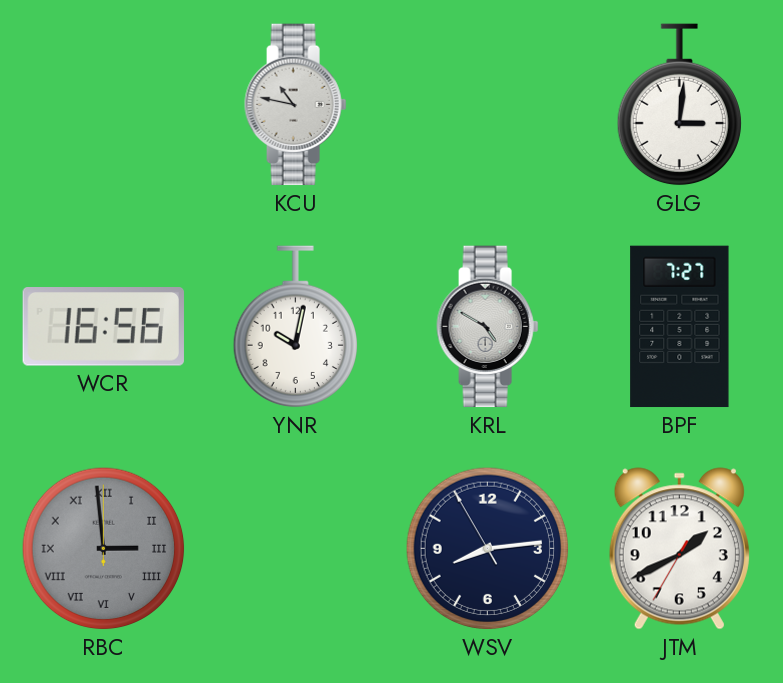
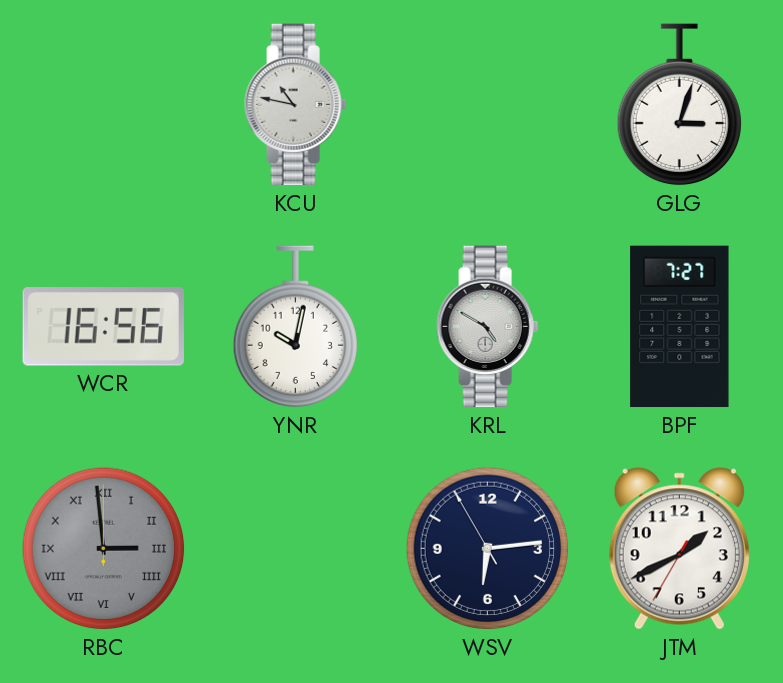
GLG: 3:01 -> 3:03
WSV: 8:13 -> 6:13
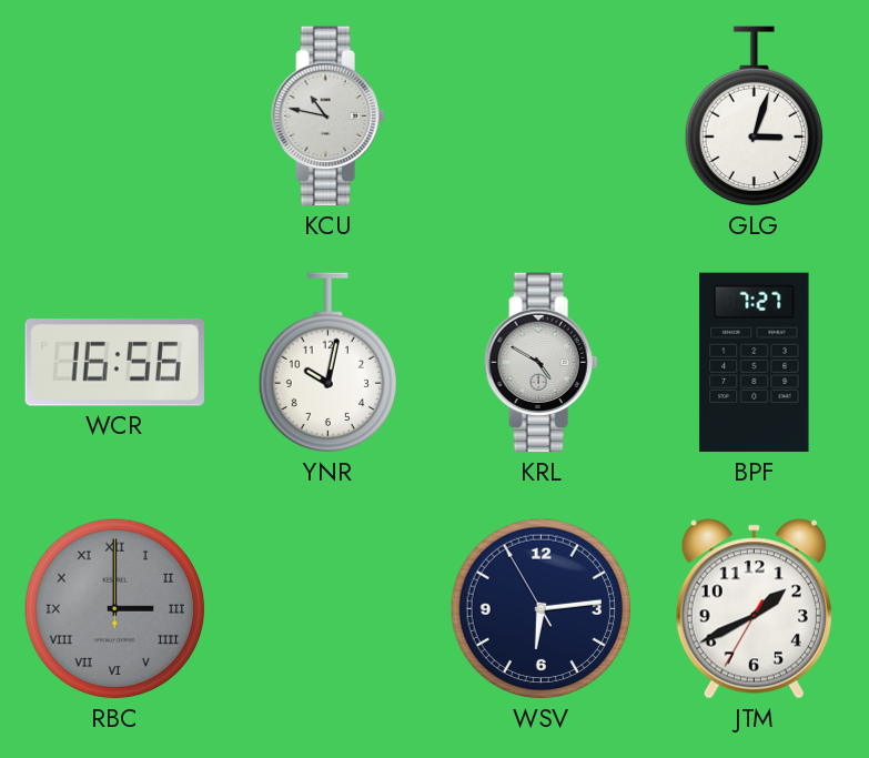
RBC: 2:59 -> 3:00
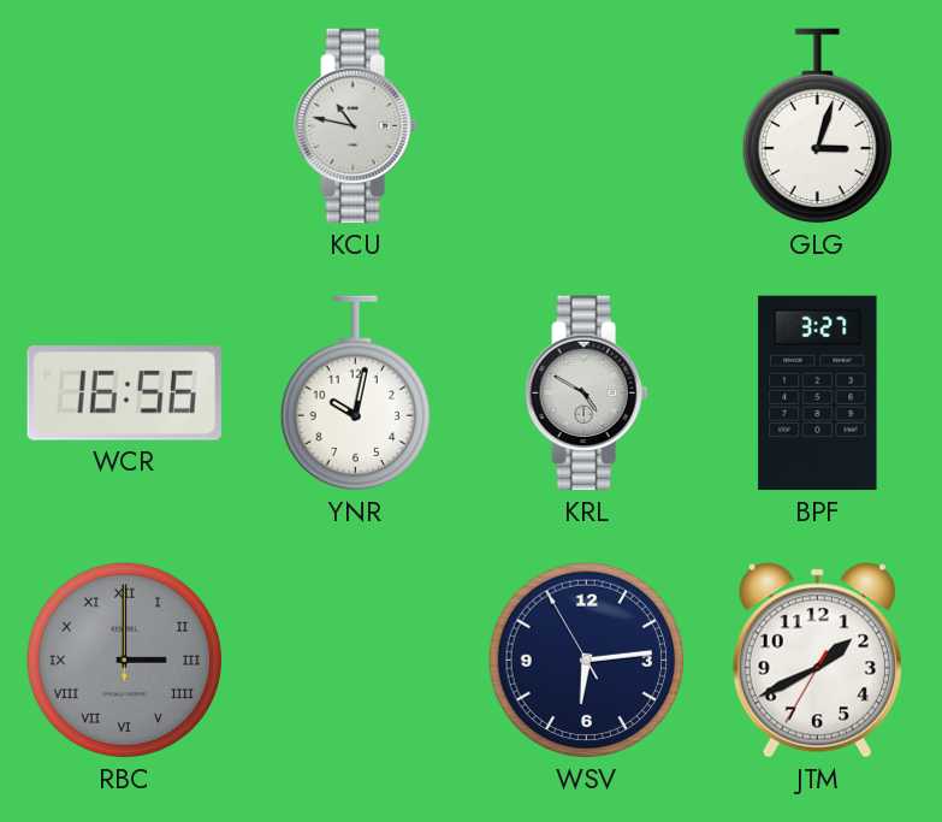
BPF: 7:27 -> 3:27
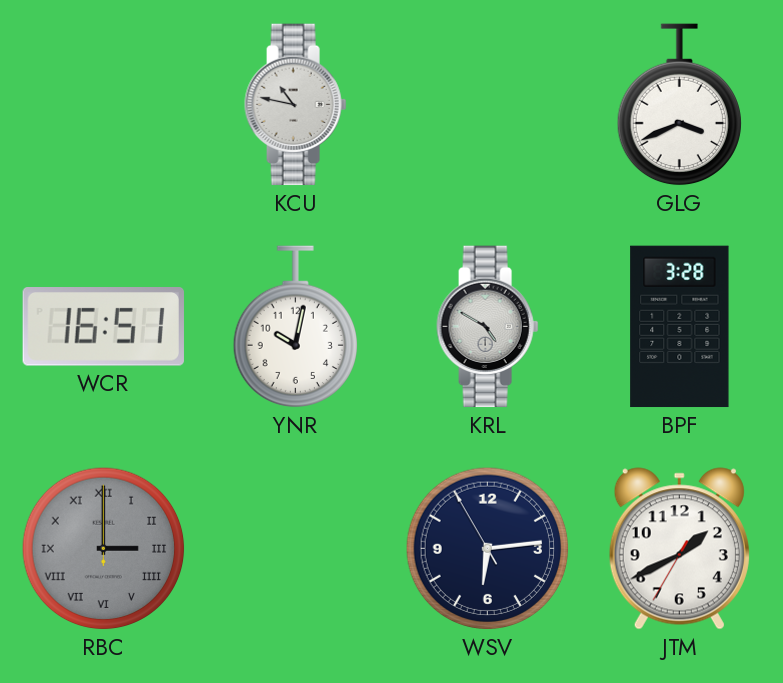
GLG: 3:03 -> 3:41
WCR: 16:56 -> 16:51
BPF: 3:27 -> 3:28
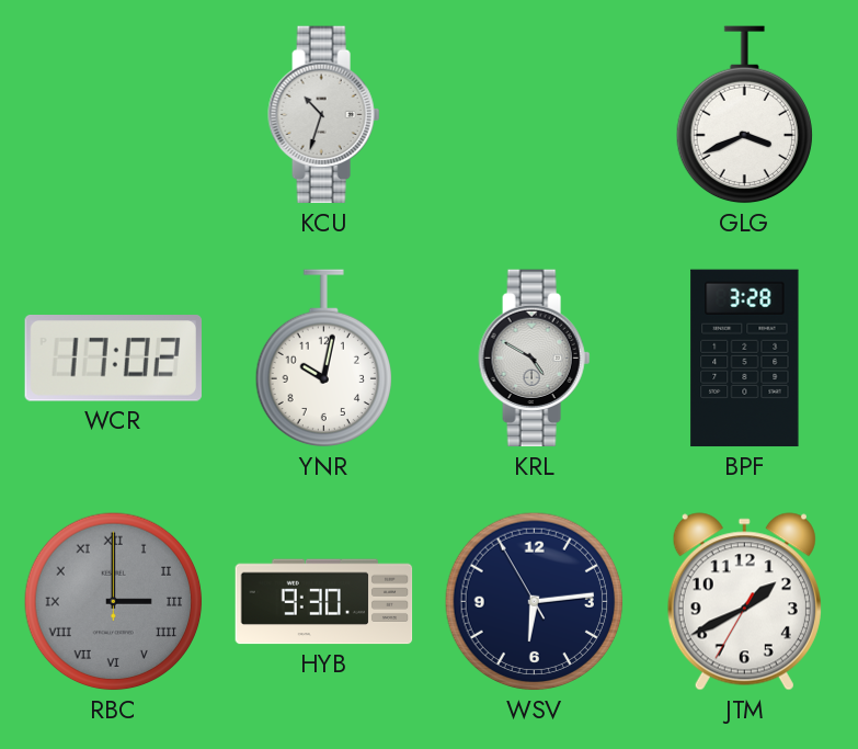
KCU: 10:47 -> 10:33
WCR: 16:51 -> 17:02
HYB: none -> 9:30
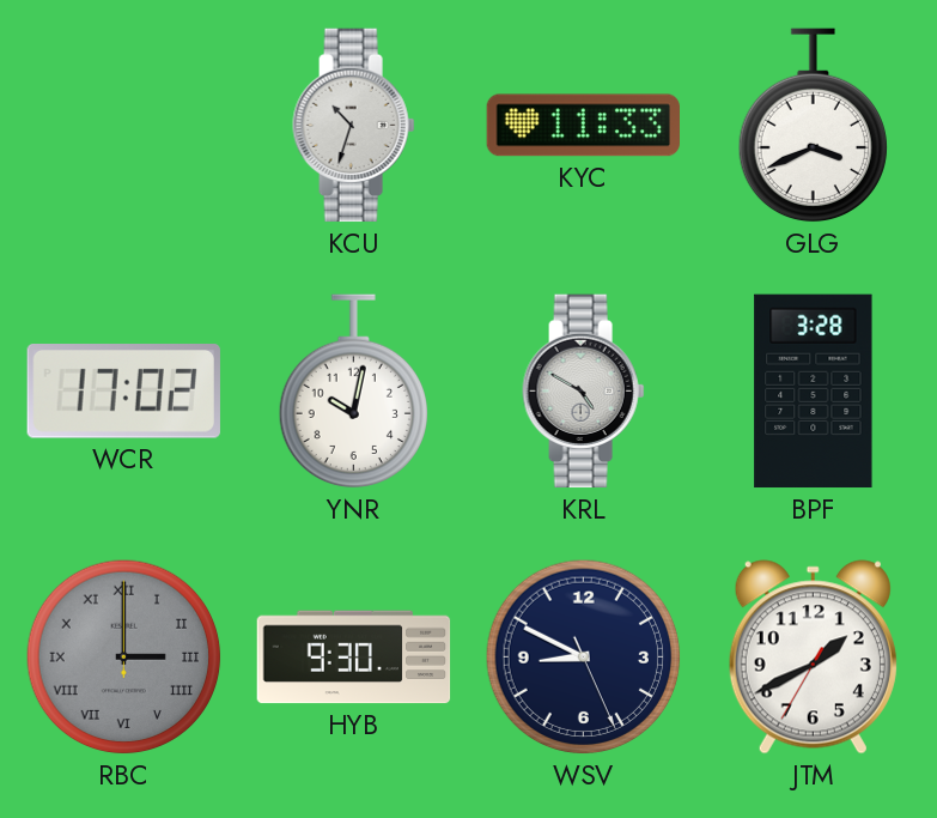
KYC: none -> 11:33
WSV: 6:13 -> 8:49
